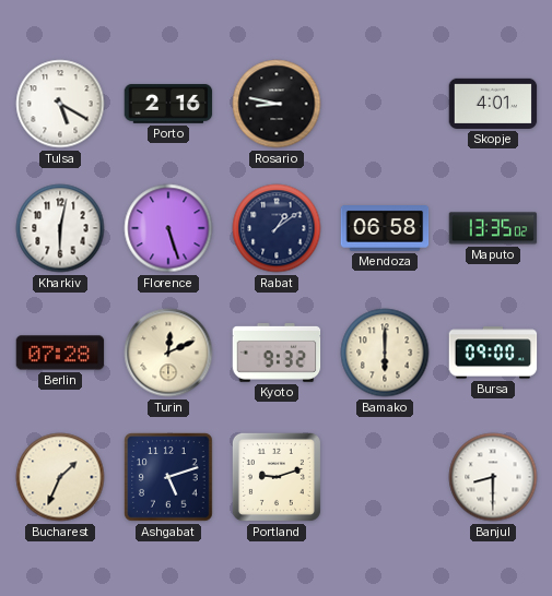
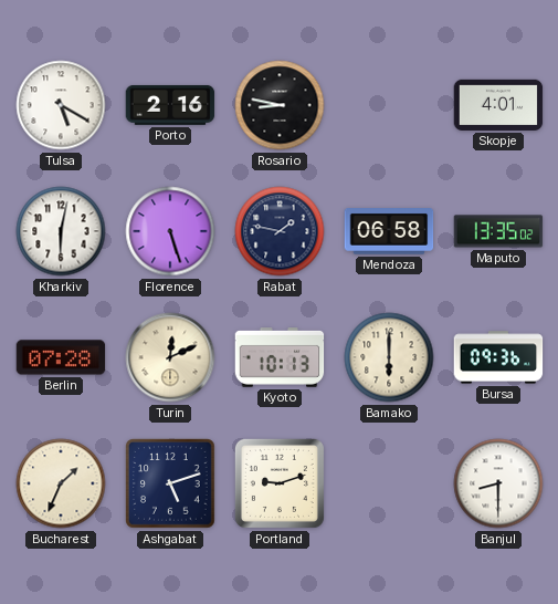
Rabat: 1:09 -> 1:47
Kyoto: 9:32 -> 10:13
Bursa: 09:00 -> 09:36
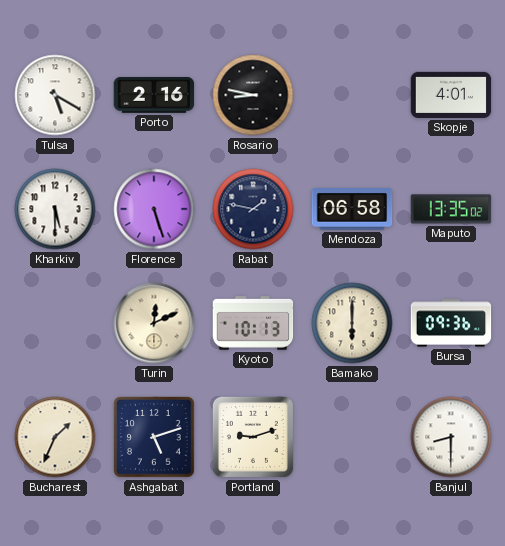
Kharkiv: 6:02 -> 5:30
Berlin: 07:28 -> none
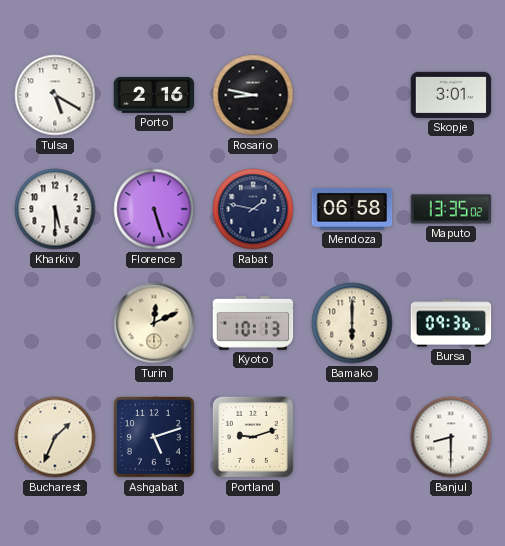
Skopje: 4:01 -> 3:01
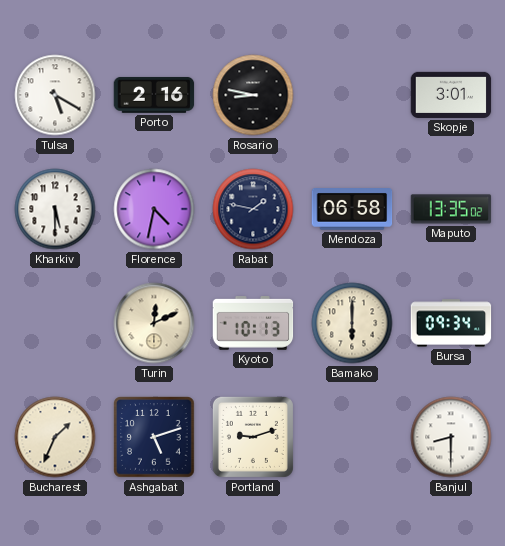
Florence: 5:27 -> 4:32
Bursa: 09:36 -> 09:34
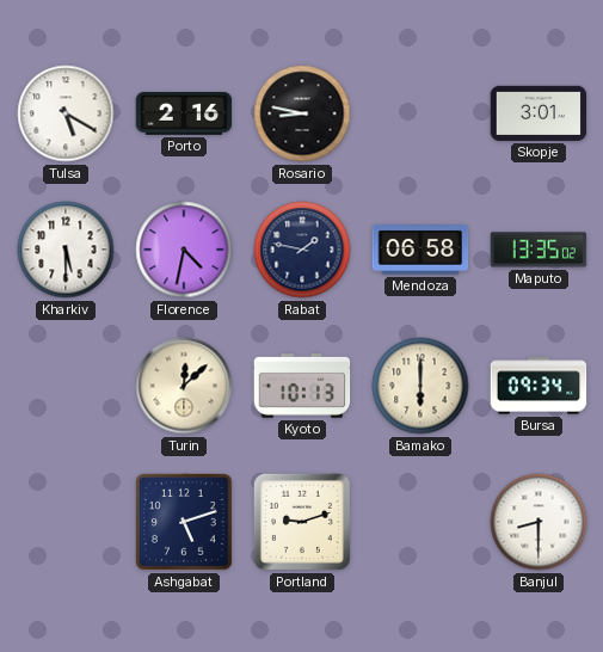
Turin: 12:11 -> 12:08
Bucharest: 1:34 -> none
